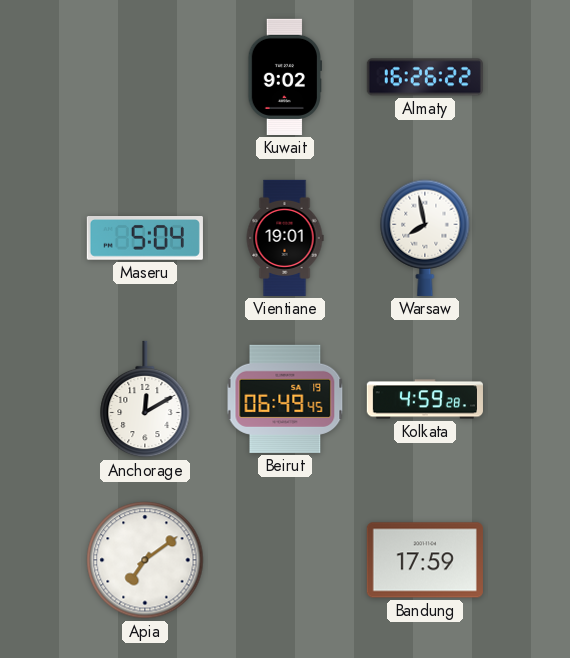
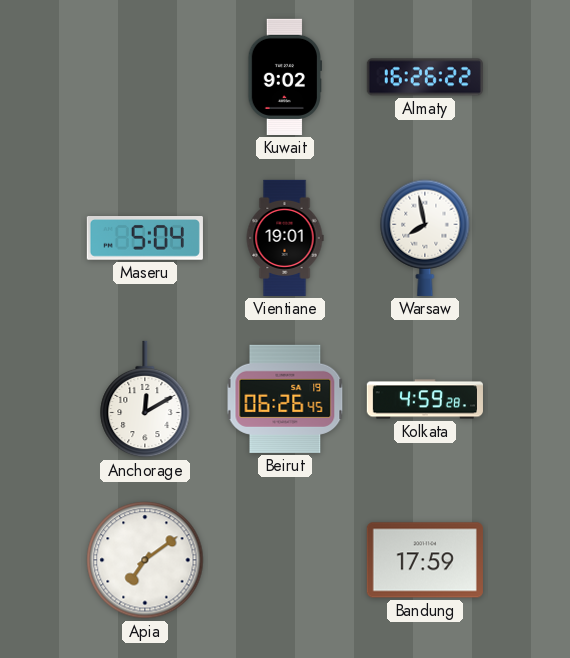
Beirut: 06:49 -> 06:26
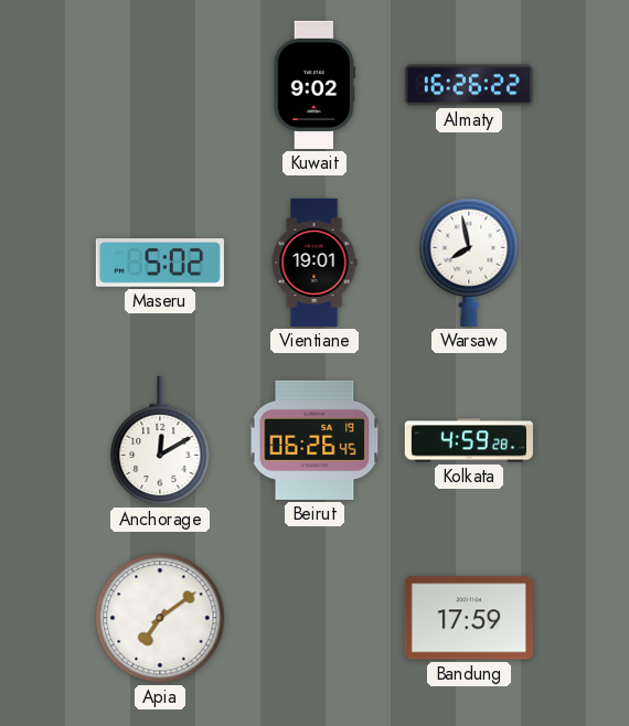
Maseru: 5:04 -> 5:02
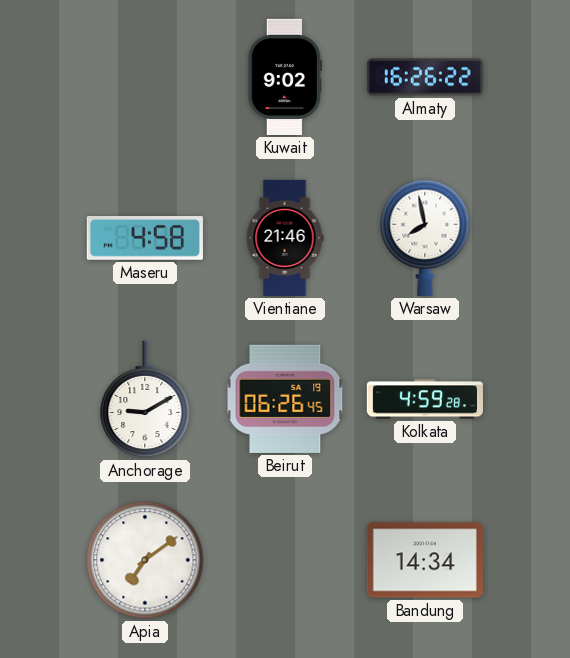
Maseru: 5:02 -> 4:58
Vientiane: 19:01 -> 21:46
Anchorage: 12:10 -> 9:10
Bandung: 17:59 -> 14:34
